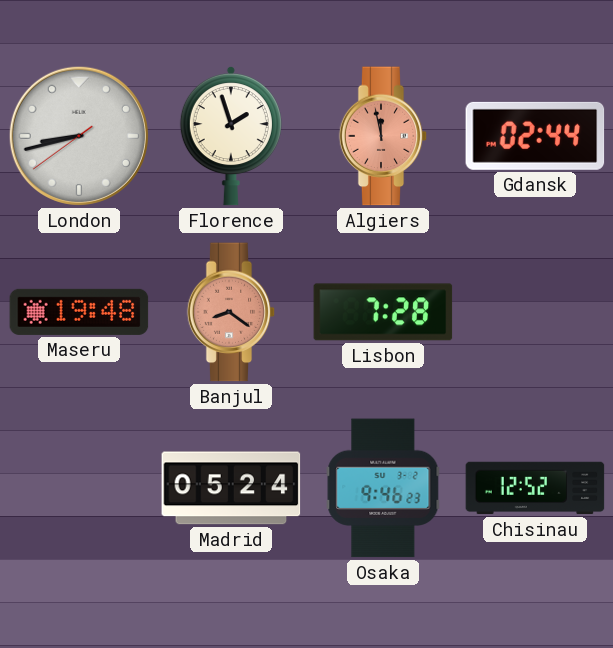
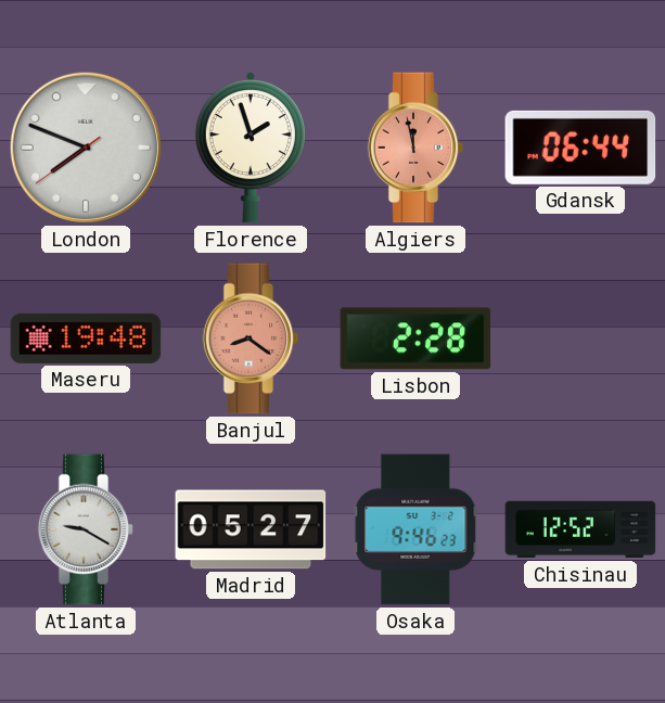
London: 8:42 -> 7:48
Gdansk: 02:44 -> 06:44
Lisbon: 7:28 -> 2:28
Atlanta: none -> 9:20
Madrid: 05:24 -> 05:27
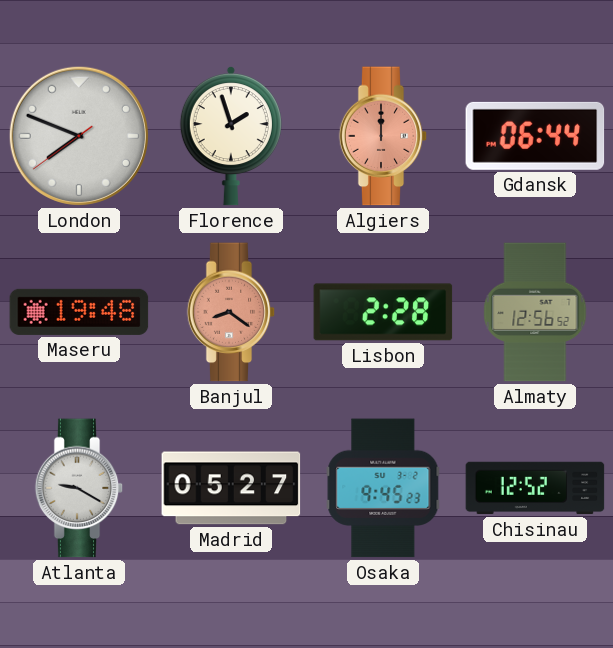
Algiers: 11:58 -> 12:00
Almaty: none -> 12:56
Osaka: 9:46 -> 9:45
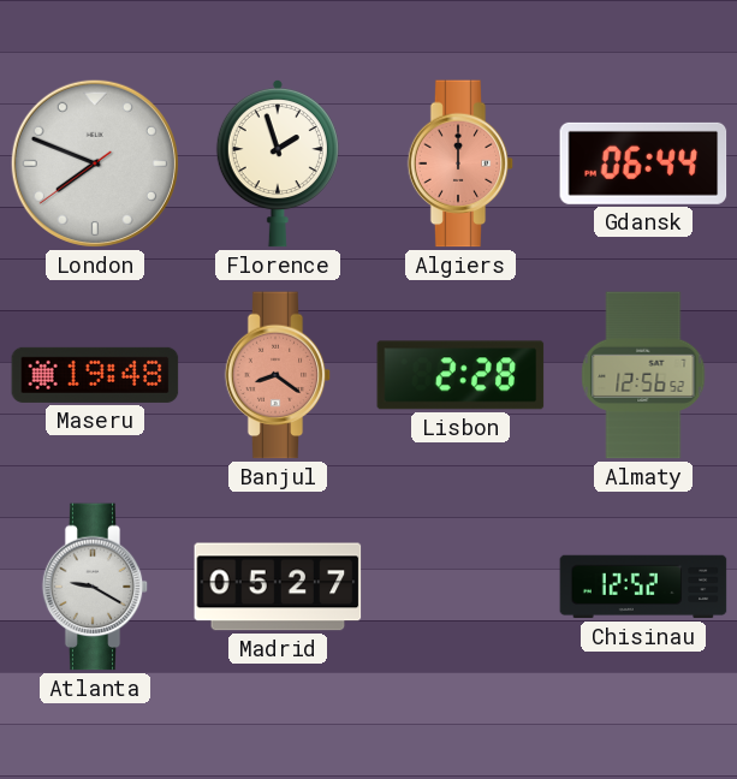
Osaka: 9:45 -> none
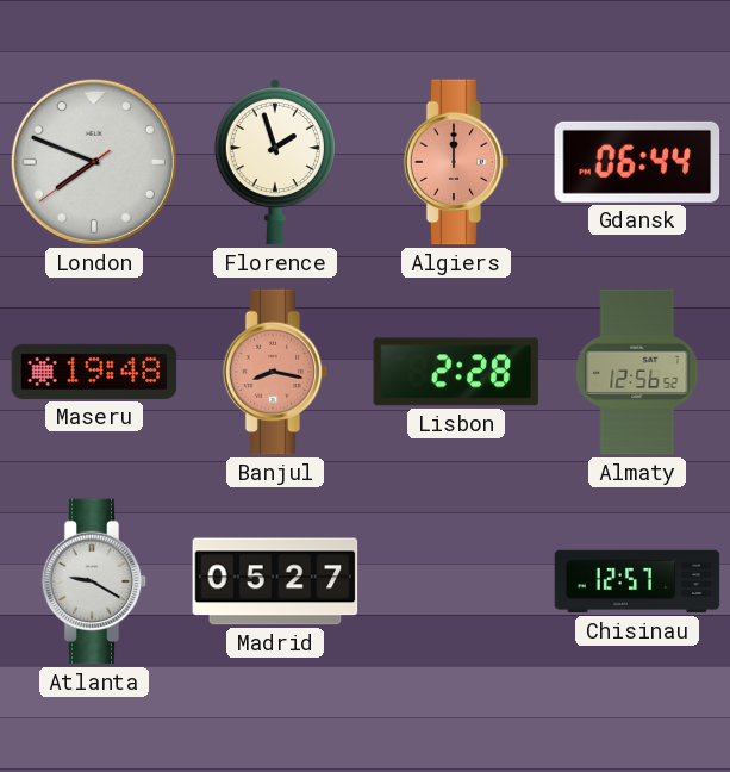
Banjul: 8:21 -> 8:17
Chisinau: 12:52 -> 12:57
